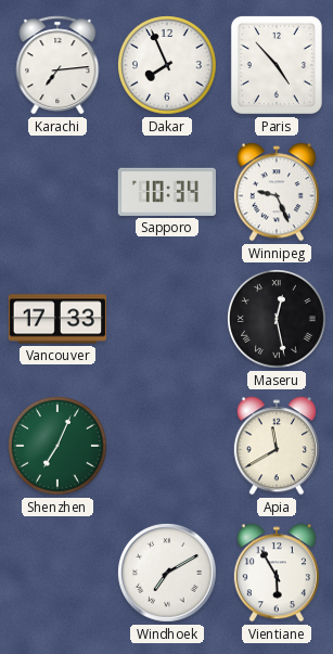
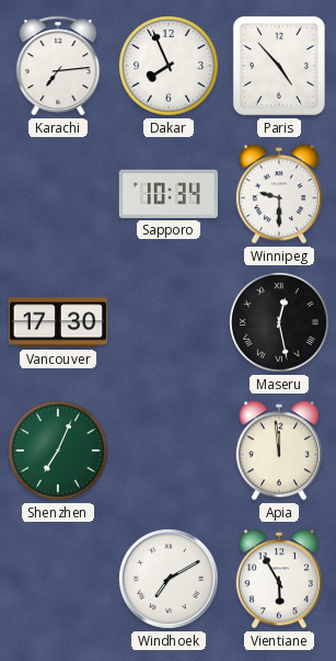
Winnipeg: 9:26 -> 9:30
Vancouver: 17:33 -> 17:30
Apia: 11:40 -> 11:59
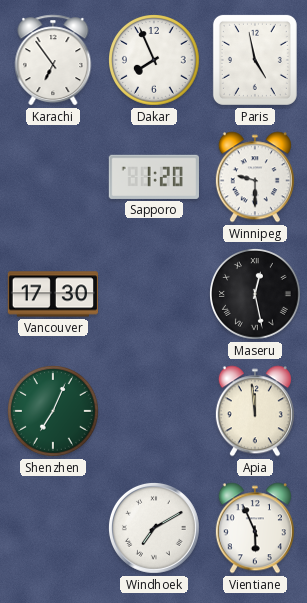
Karachi: 7:14 -> 6:54
Paris: 4:53 -> 4:58
Sapporo: 10:34 -> 1:20
Vientiane: 5:55 -> 5:56
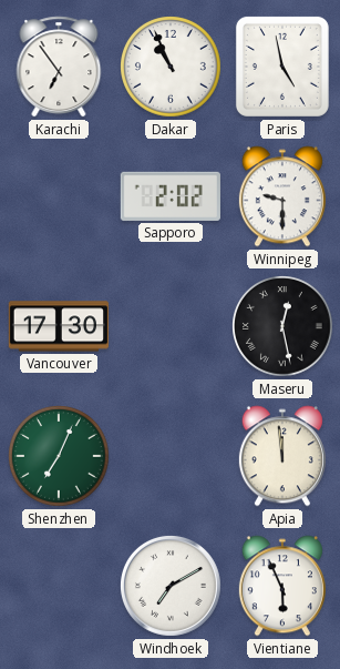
Dakar: 7:56 -> 10:56
Sapporo: 1:20 -> 2:02
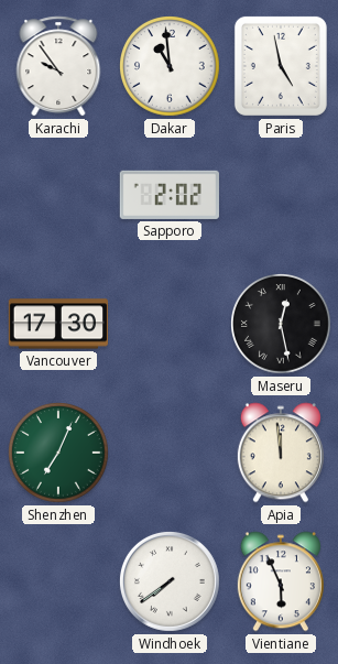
Karachi: 6:54 -> 9:54
Dakar: 10:56 -> 10:59
Winnipeg: 9:30 -> none
Windhoek: 7:10 -> 7:39
